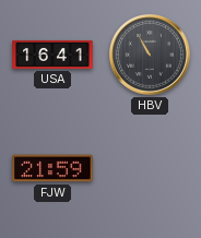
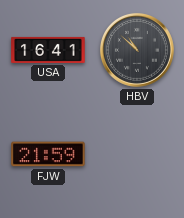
HBV: 10:55 -> 10:52
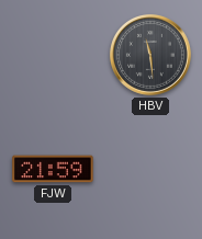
USA: 16:41 -> none
HBV: 10:52 -> 11:29
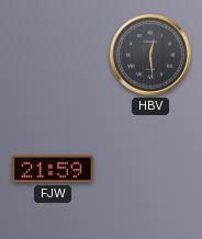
HBV: 11:29 -> 12:29
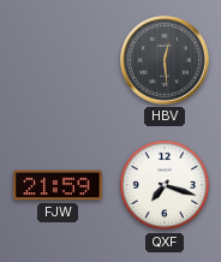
QXF: none -> 7:18
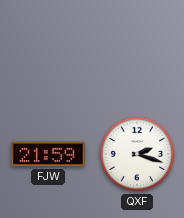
HBV: 12:29 -> none
QXF: 7:18 -> 2:18
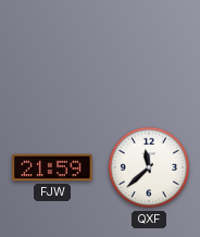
QXF: 2:18 -> 11:38
